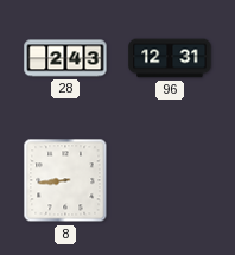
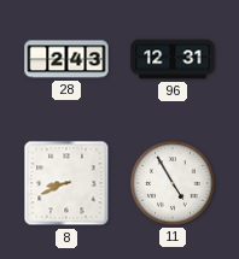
8: 8:44 -> 8:41
11: none -> 4:55
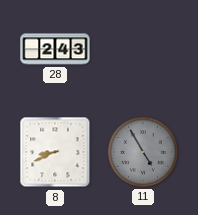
96: 12:31 -> none
11 dial: white -> grey
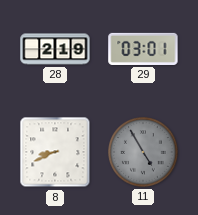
28: 2:43 -> 2:19
29: none -> 03:01
